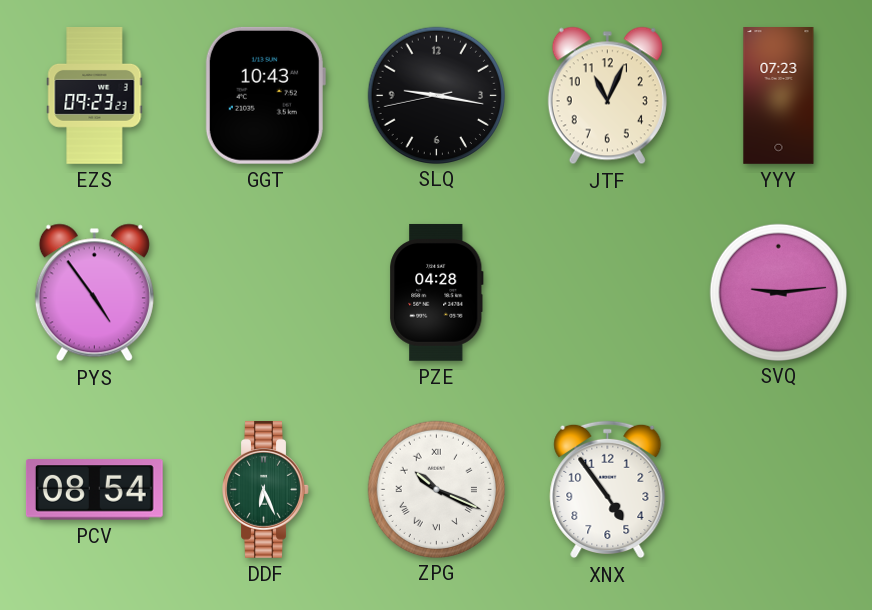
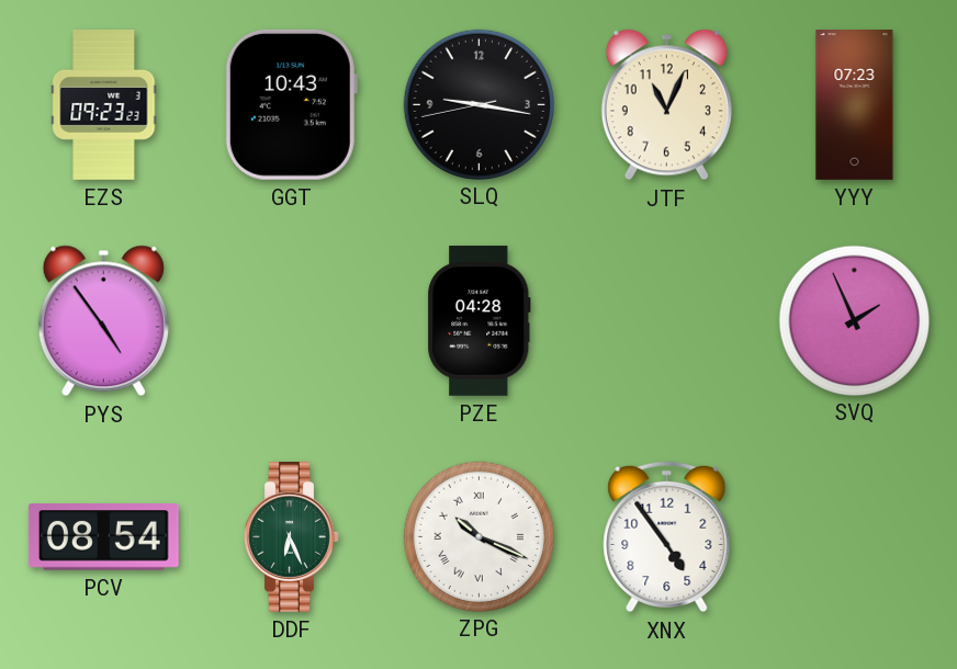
SVQ: 9:14 -> 1:56
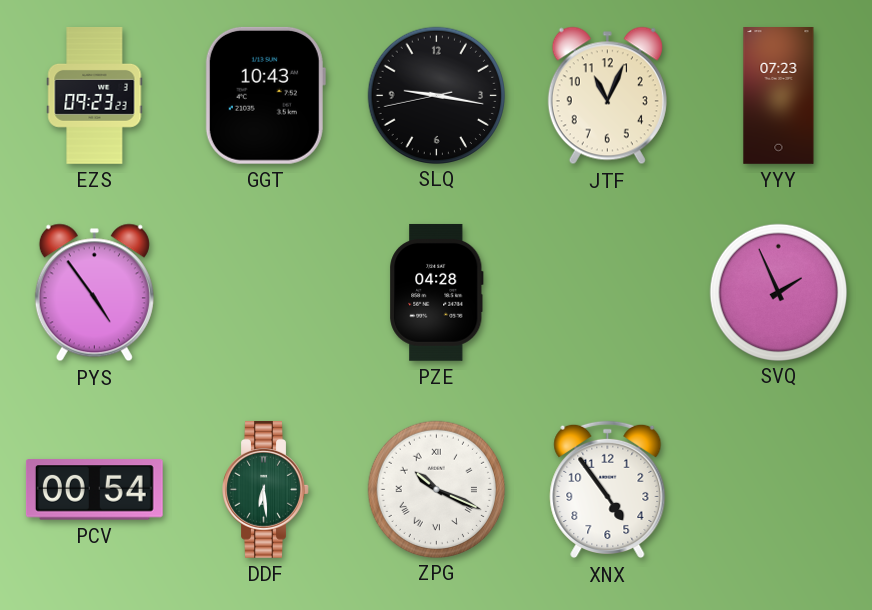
PCV: 08:54 -> 00:54
DDF: 6:26 -> 6:29
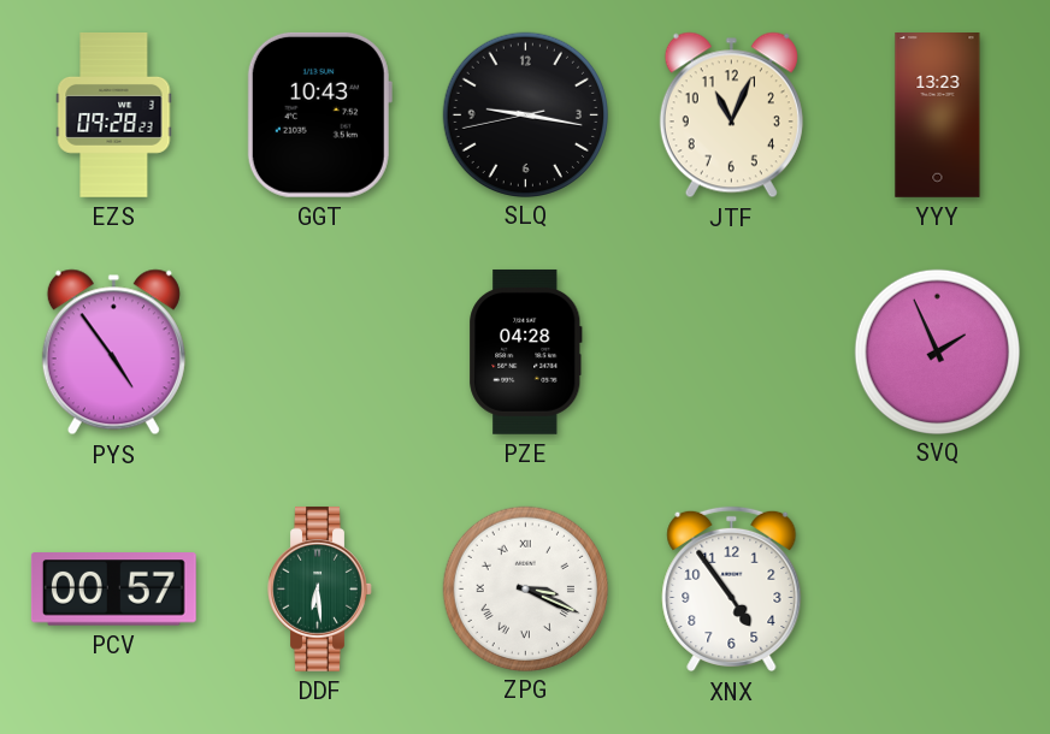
EZS: 09:23 -> 09:28
YYY: 07:23 -> 13:23
PCV: 00:54 -> 00:57
ZPG: 10:19 -> 3:19
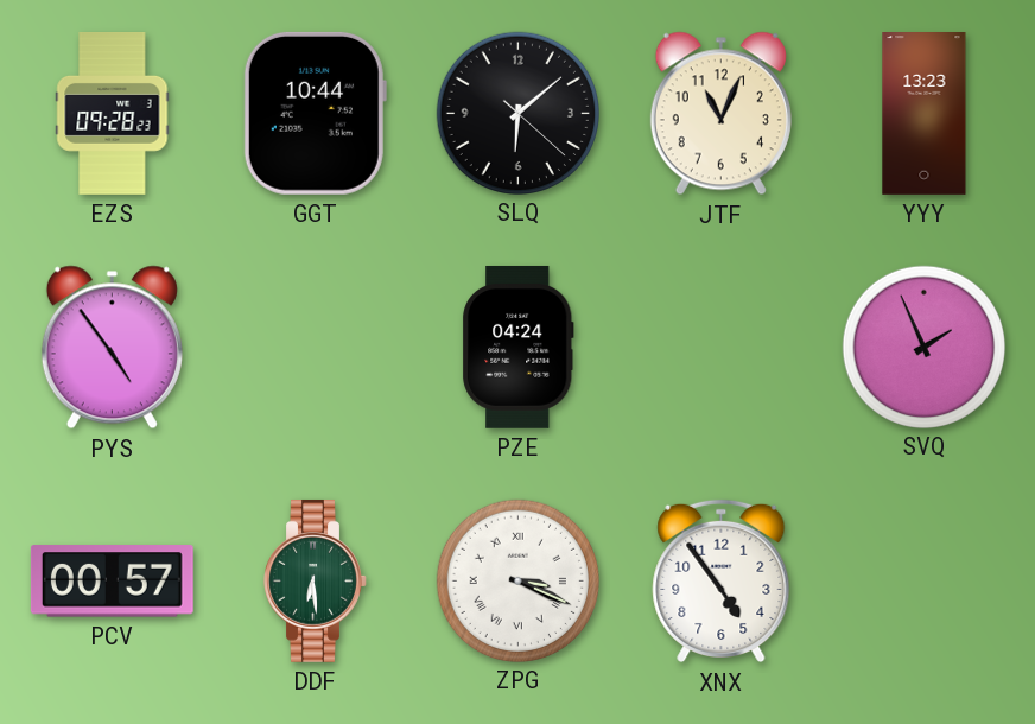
GGT: 10:43 -> 10:44
SLQ: 9:16 -> 6:08
PZE: 04:28 -> 04:24
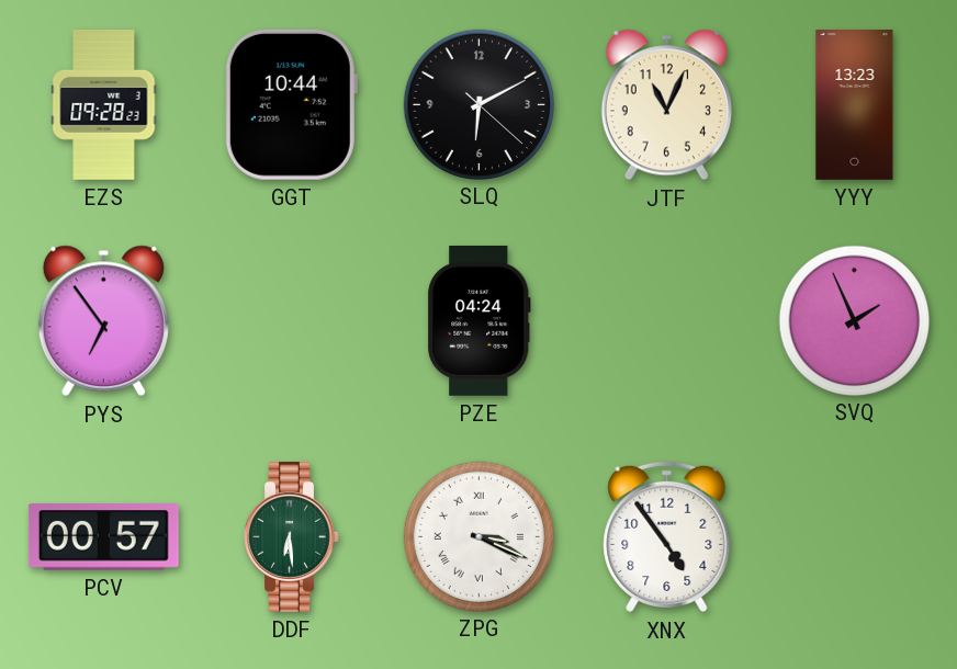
SLQ: 6:08 -> 6:10
PYS: 4:54 -> 6:54
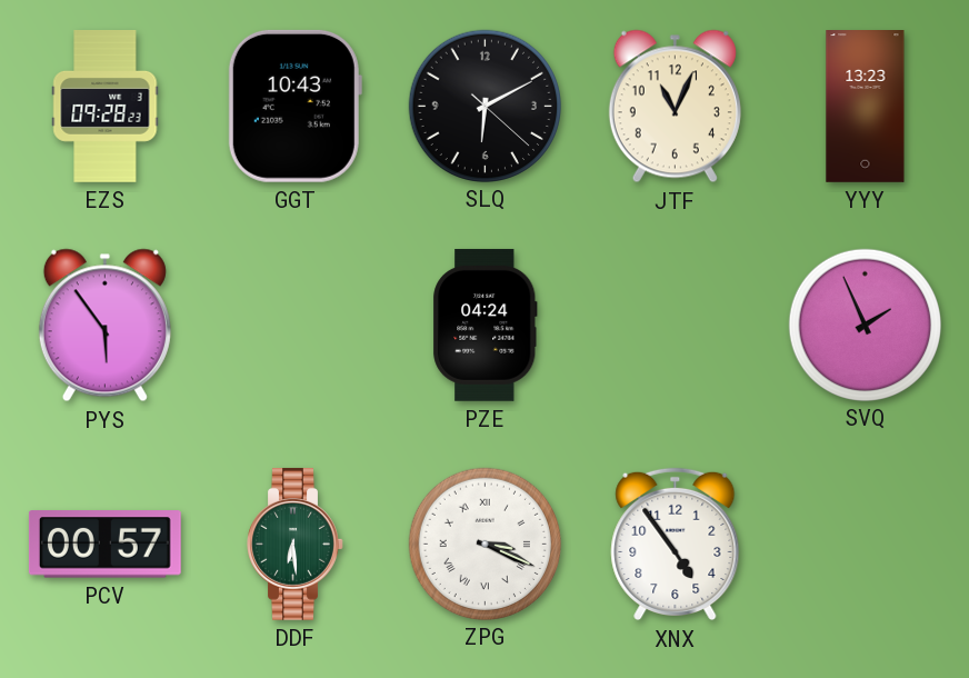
GGT: 10:44 -> 10:43
PYS: 6:54 -> 5:54
